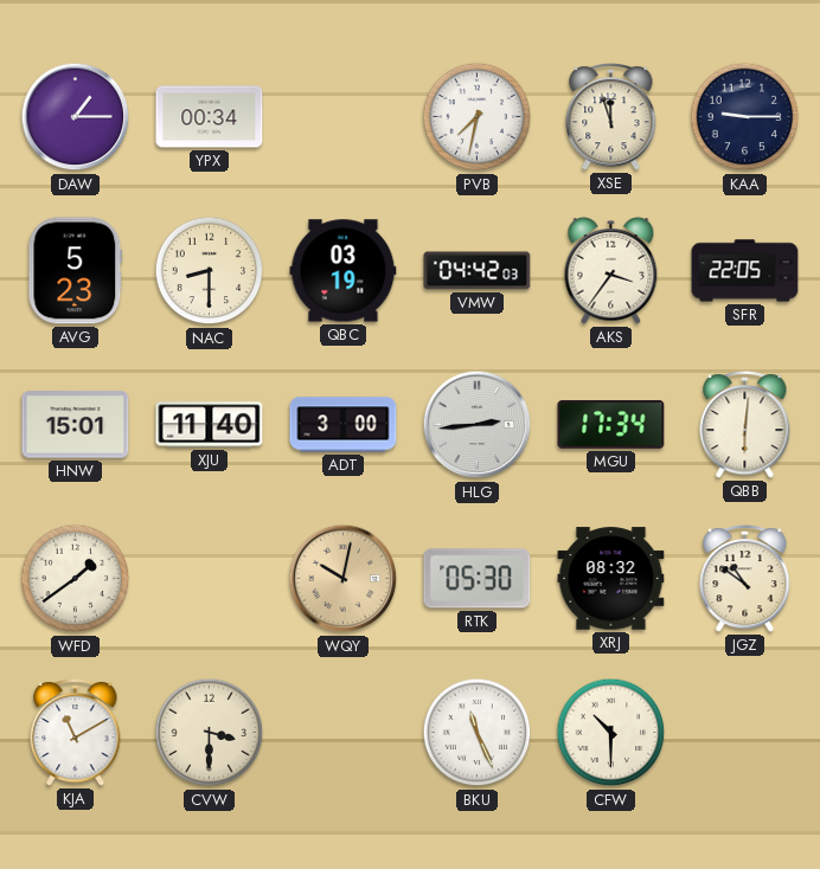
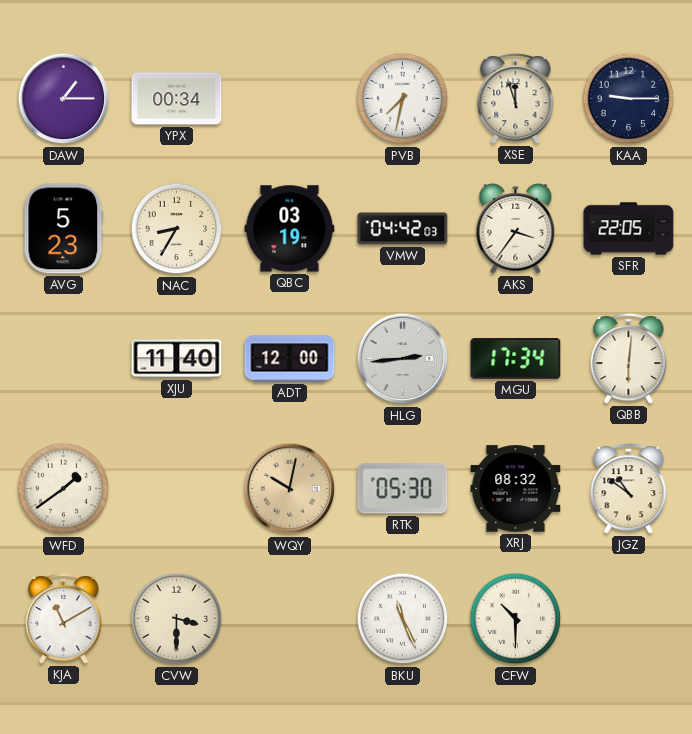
NAC: 8:30 -> 8:35
HNW: 15:01 -> none
ADT: 3:00 -> 12:00
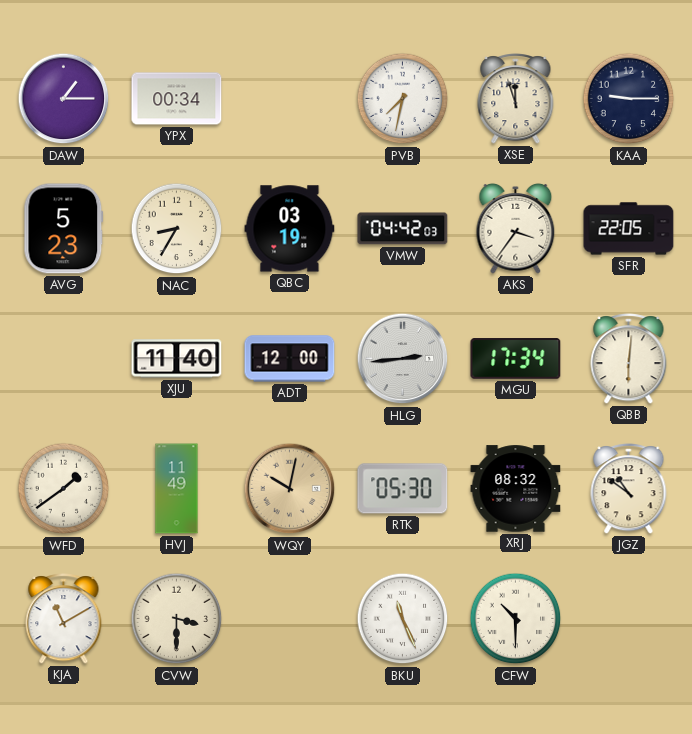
HVJ: none -> 11:49
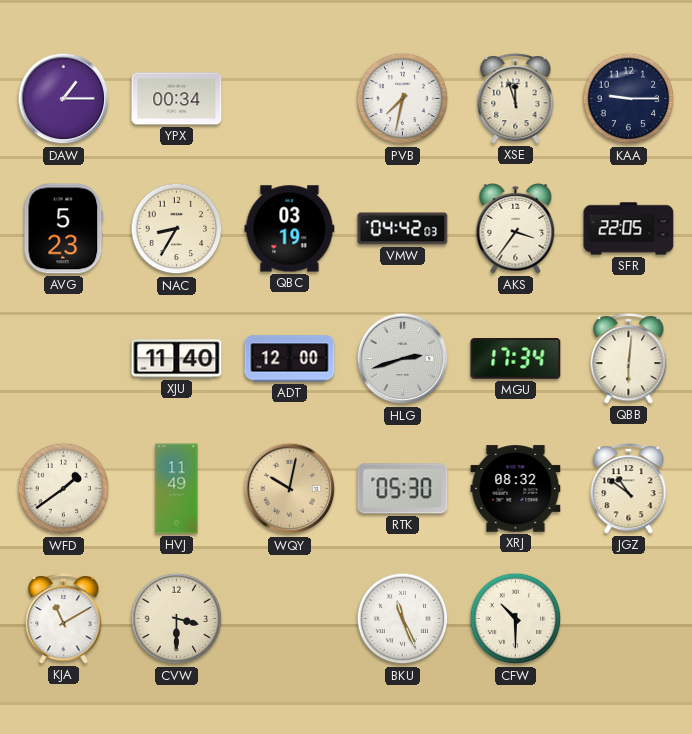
HLG: 2:44 -> 2:42
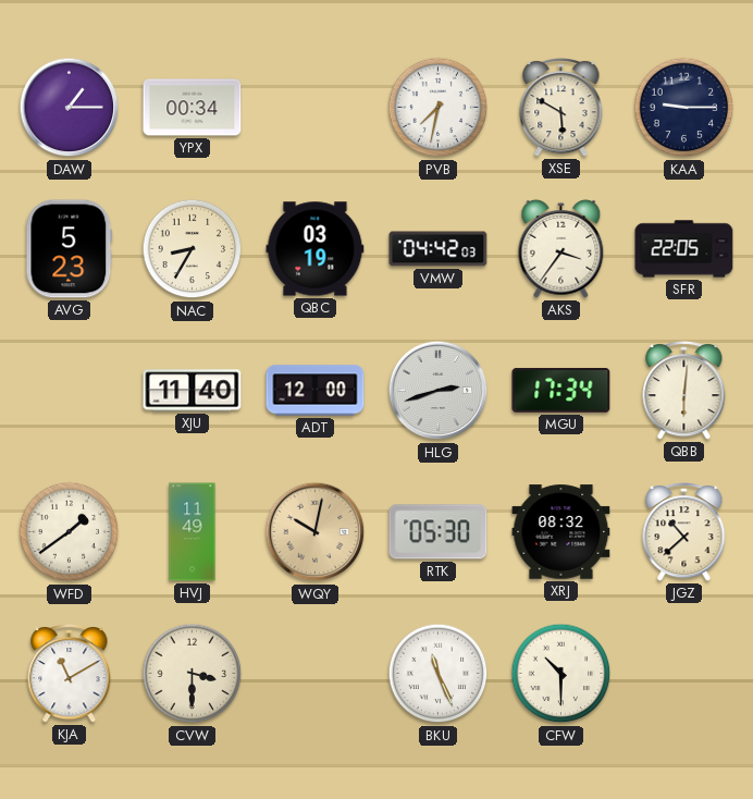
XSE: 11:57 -> 5:50
JGZ: 10:51 -> 10:38
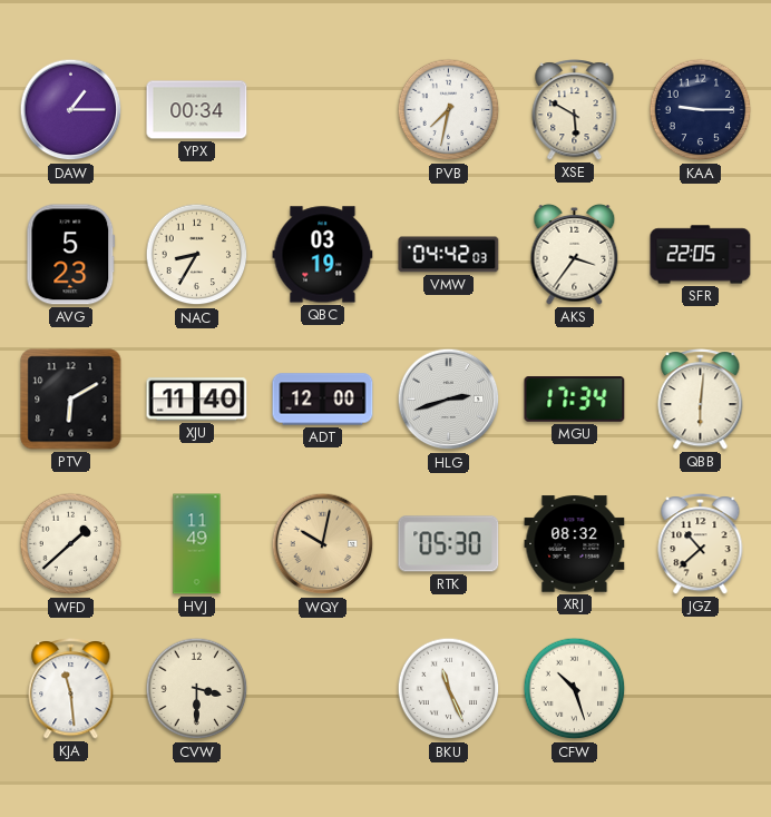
PTV: none -> 6:10
WFD: 1:39 -> 1:38
KJA: 11:10 -> 11:29
CFW: 10:30 -> 10:27
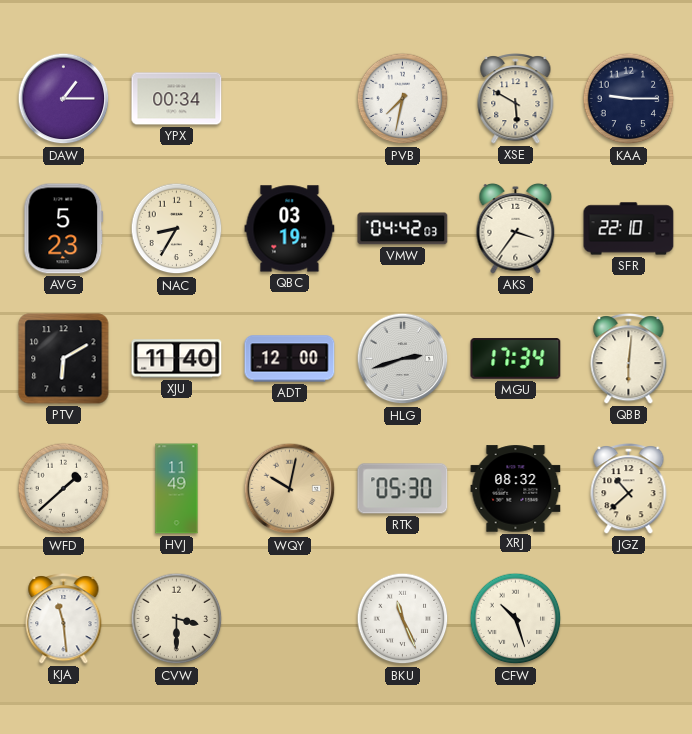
SFR: 22:05 -> 22:10
